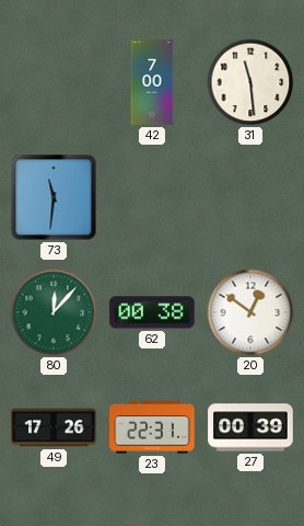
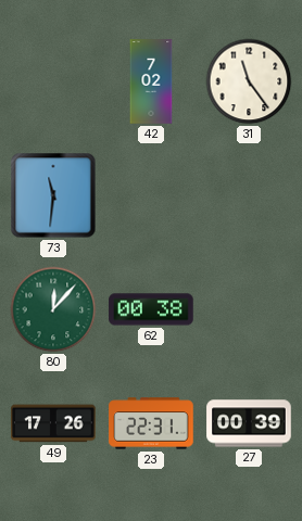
42: 7:00 -> 7:02
31: 11:29 -> 11:24
20: 12:51 -> none
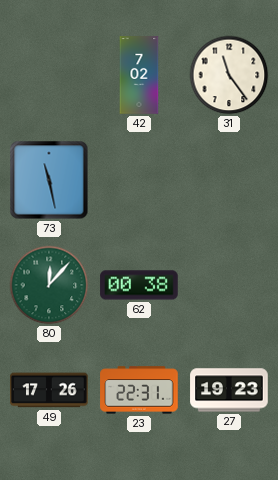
73: 11:31 -> 11:28
27: 00:39 -> 19:23
